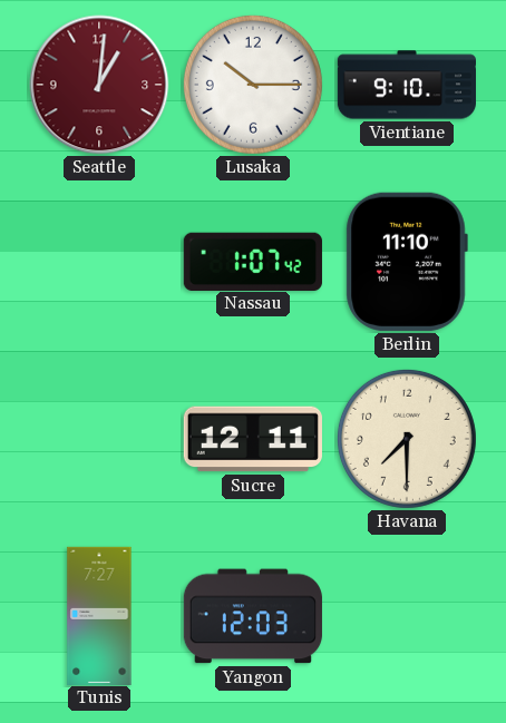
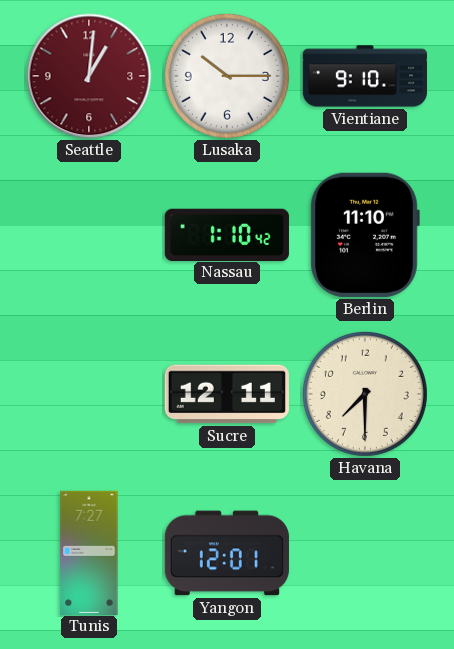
Nassau: 1:07 -> 1:10
Yangon: 12:03 -> 12:01
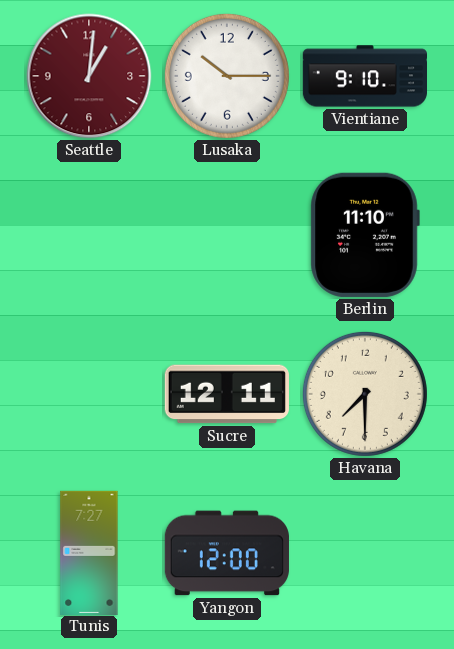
Nassau: 1:10 -> none
Yangon: 12:01 -> 12:00
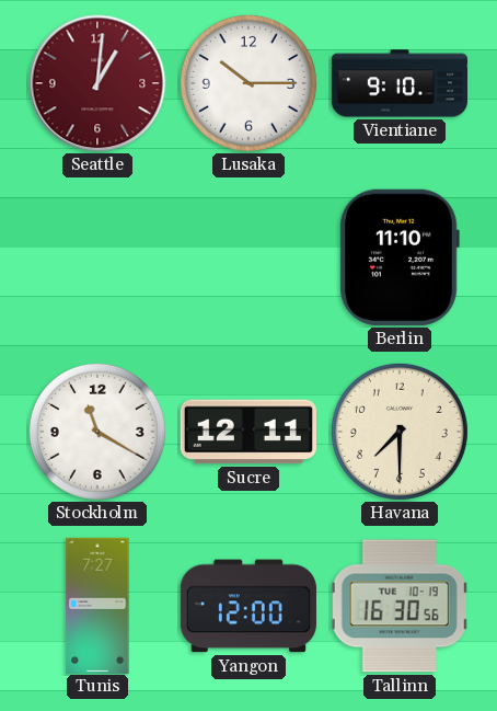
Stockholm: none -> 11:20
Tallinn: none -> 16:30
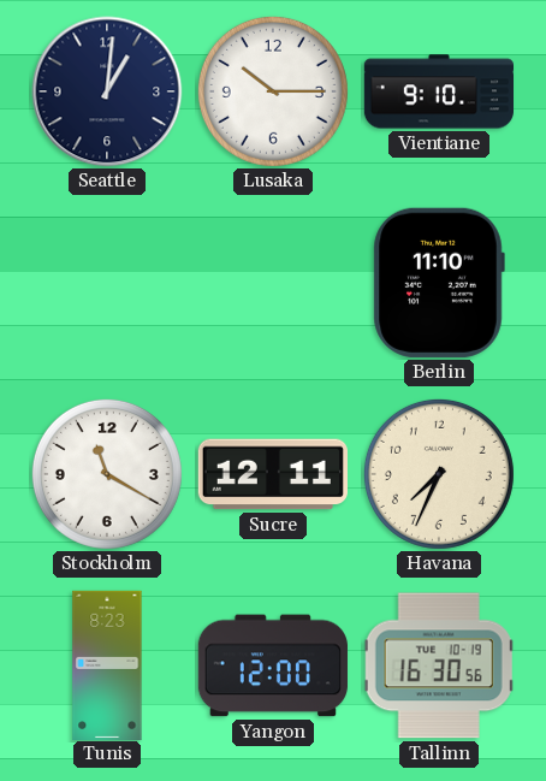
Seattle dial: burgundy -> navy
Havana: 7:30 -> 7:34
Tunis: 7:27 -> 8:23
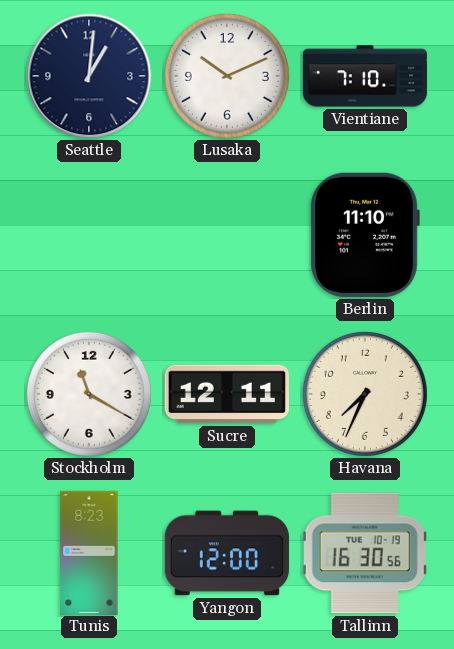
Lusaka: 10:15 -> 10:11
Vientiane: 9:10 -> 7:10
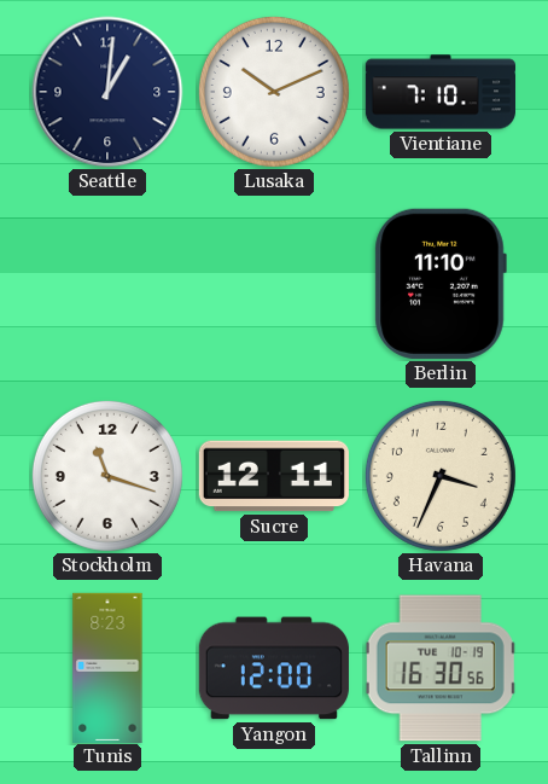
Stockholm: 11:20 -> 11:18
Havana: 7:34 -> 3:34
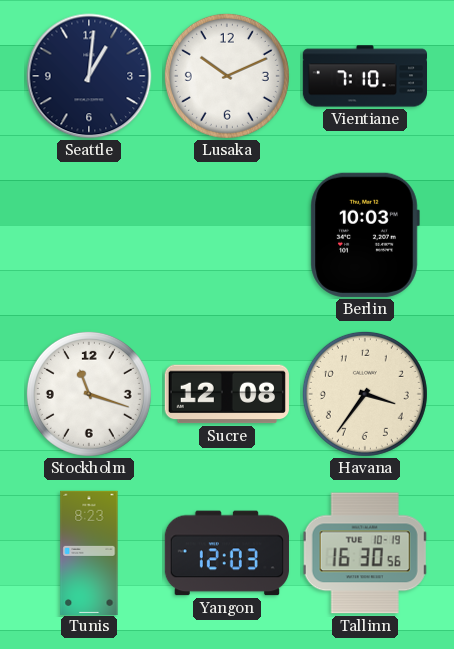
Berlin: 11:10 -> 10:03
Sucre: 12:11 -> 12:08
Havana: 3:34 -> 3:36
Yangon: 12:00 -> 12:03
